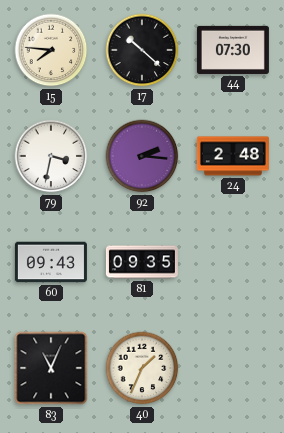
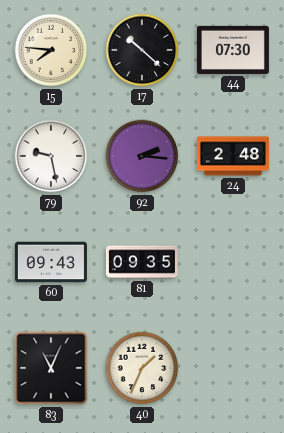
79: 3:32 -> 9:28
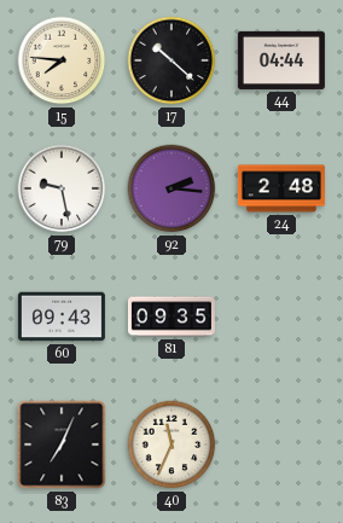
44: 07:30 -> 04:44
83: 11:04 -> 7:04
40: 1:34 -> 11:34
